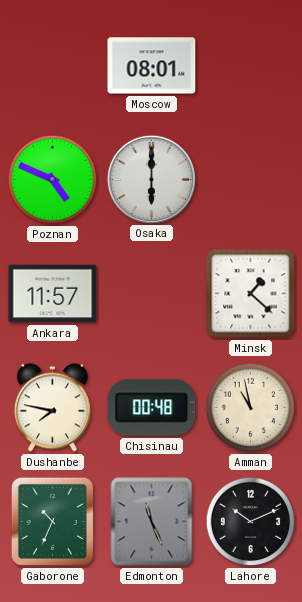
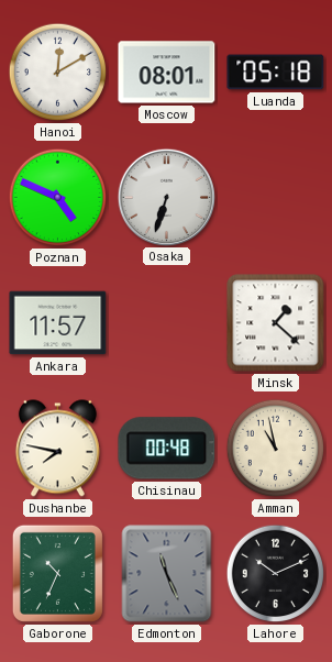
Hanoi: none -> 12:10
Luanda: none -> 05:18
Osaka: 6:00 -> 6:33
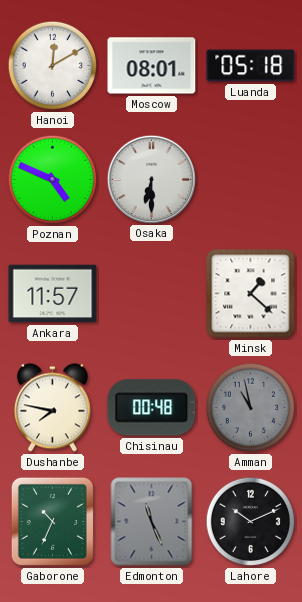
Osaka: 6:33 -> 6:30
Amman dial: cream -> grey
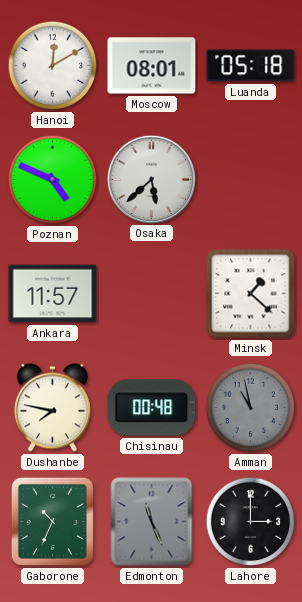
Osaka: 6:30 -> 5:38
Lahore: 10:11 -> 3:00
